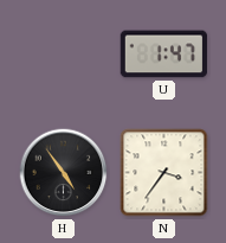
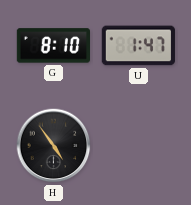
G: none -> 8:10
N: 3:36 -> none
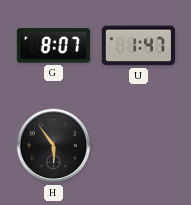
G: 8:10 -> 8:07
H: 4:54 -> 5:54
